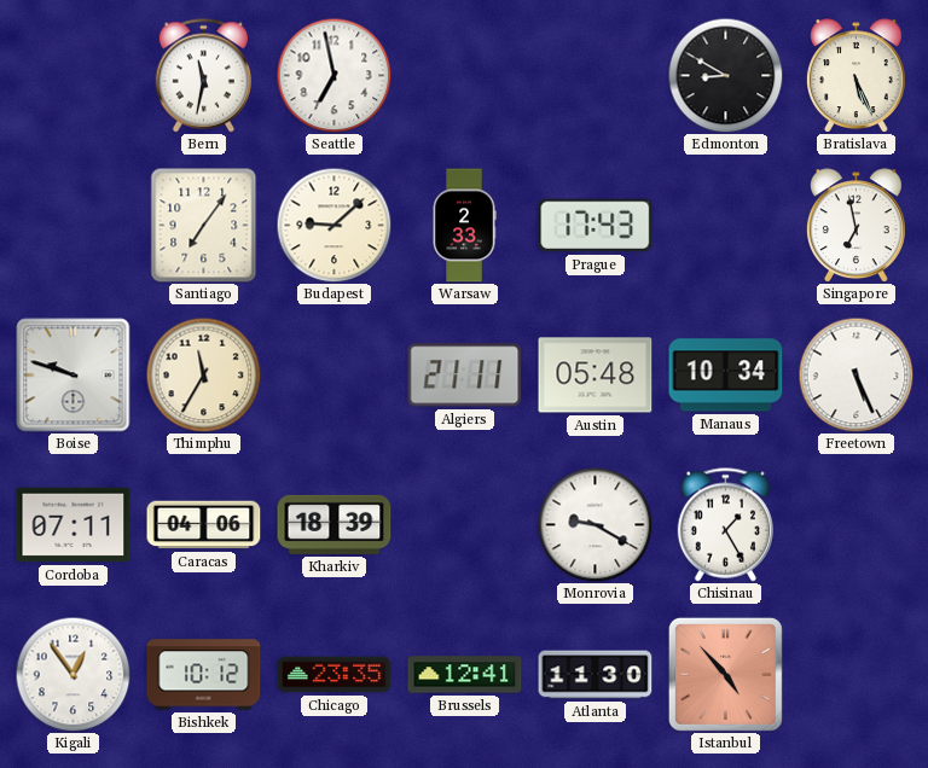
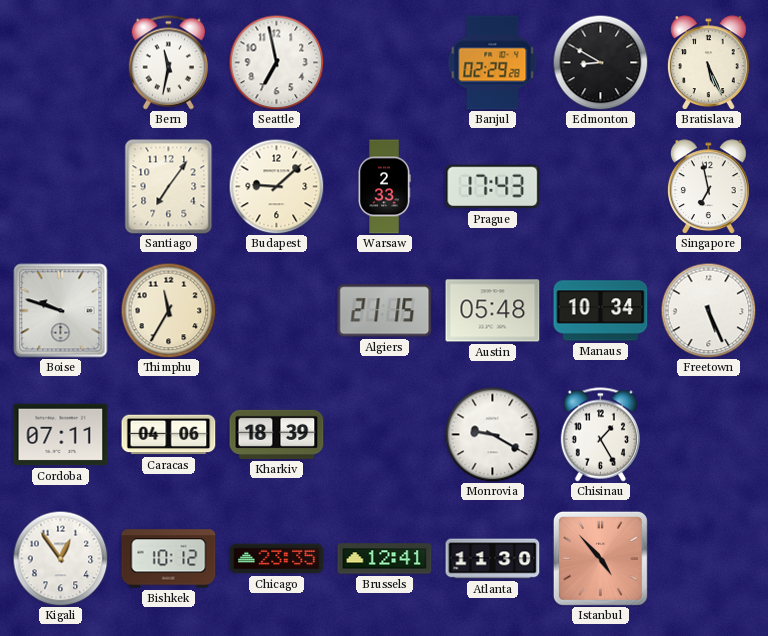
Banjul: none -> 02:29
Algiers: 21:11 -> 21:15
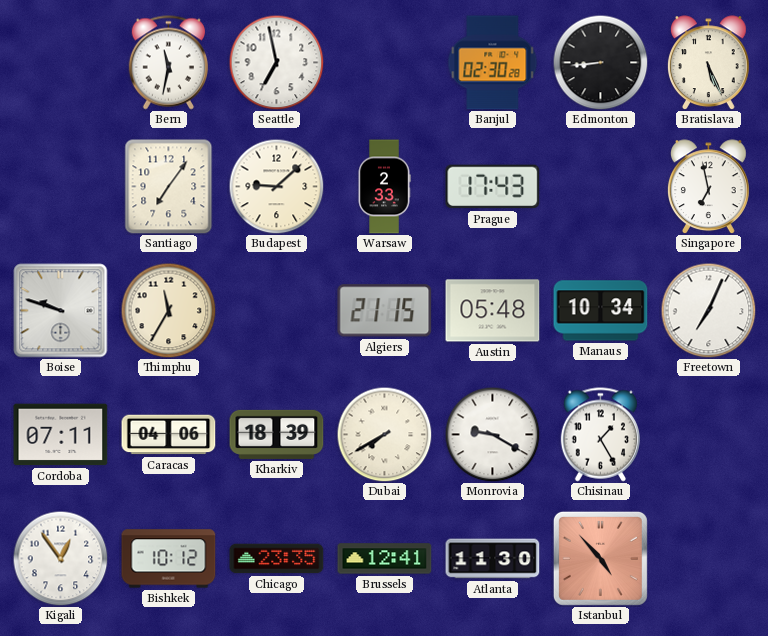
Banjul: 02:29 -> 02:30
Edmonton: 8:50 -> 8:44
Freetown: 5:26 -> 7:04
Dubai: none -> 7:40
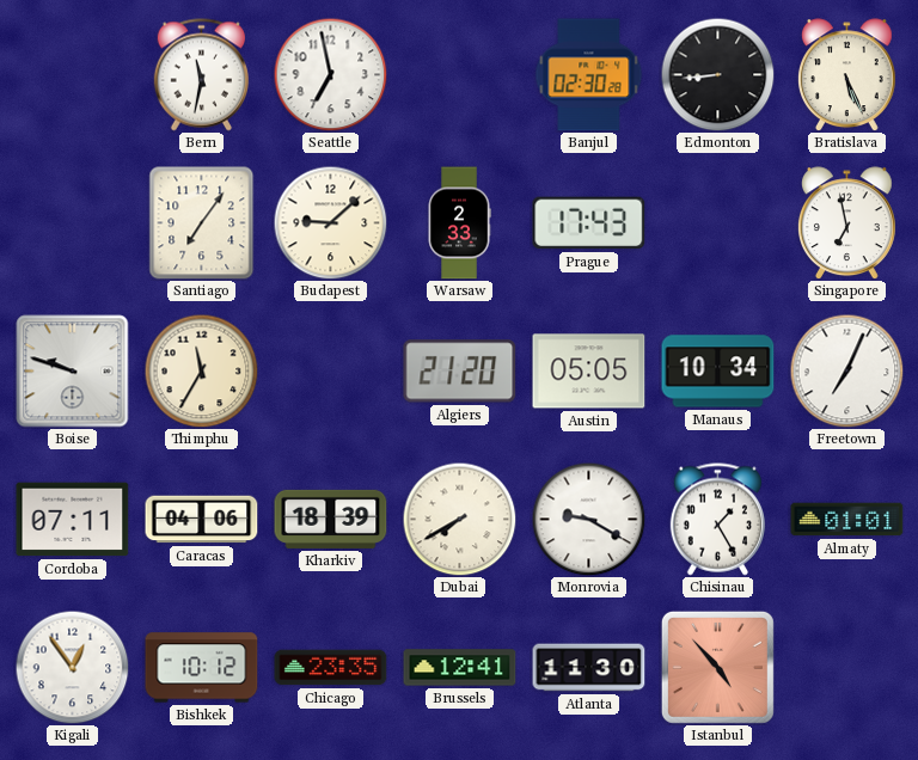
Algiers: 21:15 -> 21:20
Austin: 05:48 -> 05:05
Almaty: none -> 01:01
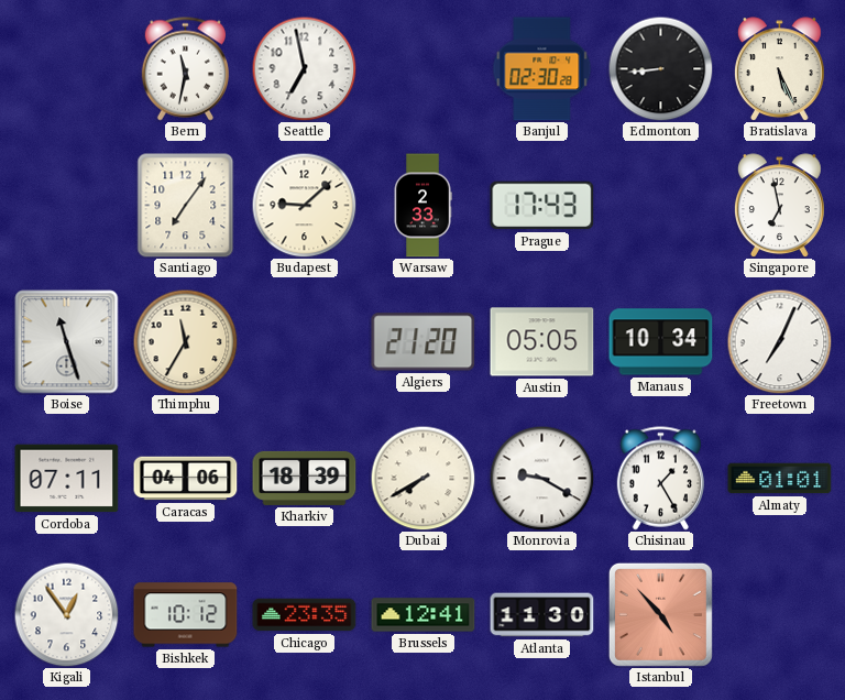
Boise: 9:48 -> 11:27
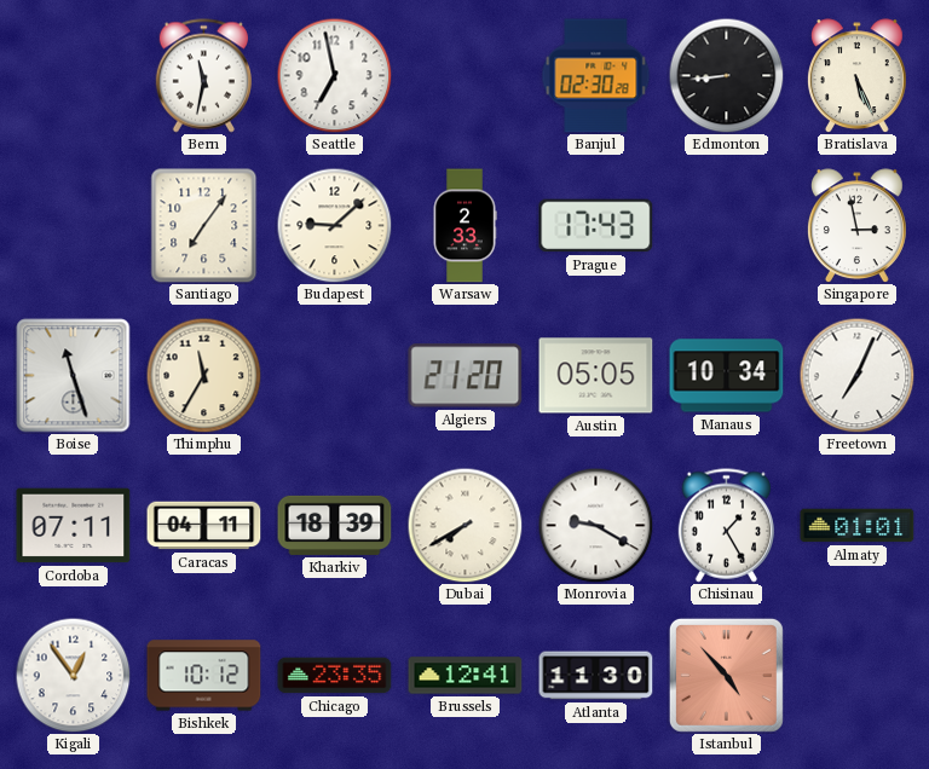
Singapore: 6:58 -> 2:58
Caracas: 04:06 -> 04:11
